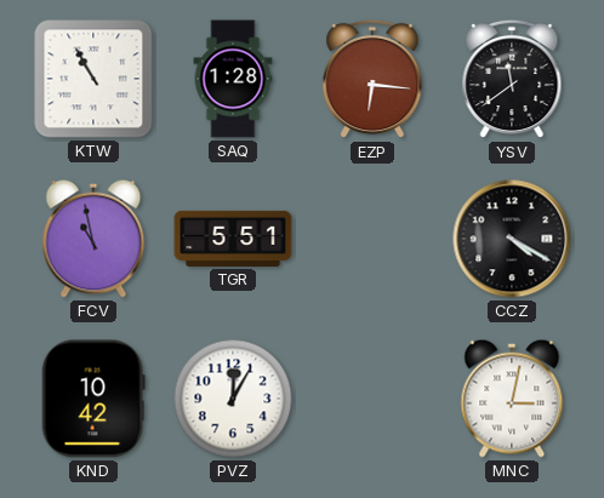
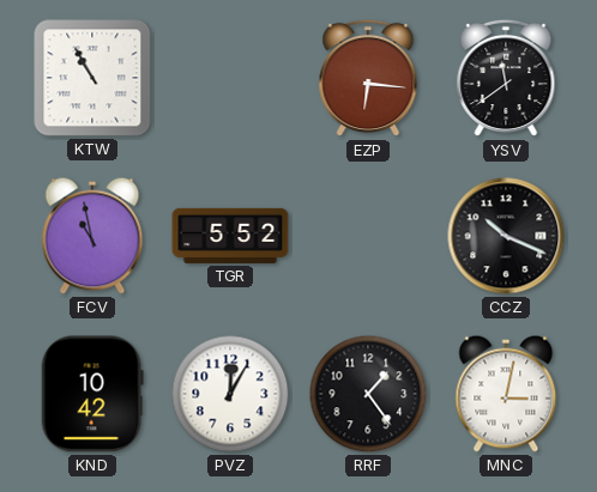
SAQ: 1:28 -> none
TGR: 5:51 -> 5:52
CCZ: 4:20 -> 10:19
RRF: none -> 1:24
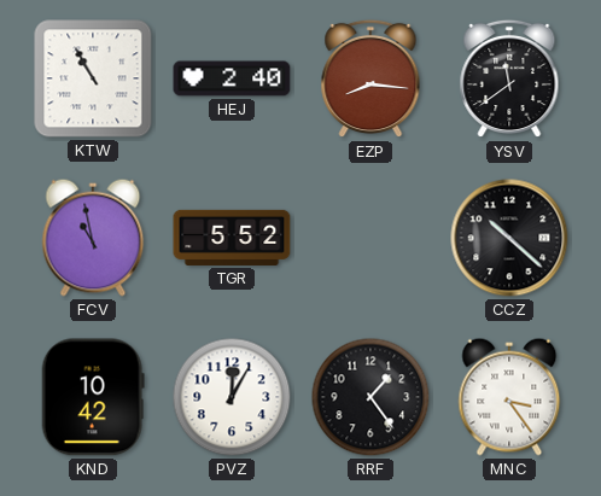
HEJ: none -> 2:40
EZP: 6:16 -> 8:16
CCZ: 10:19 -> 10:22
MNC: 3:02 -> 3:24
